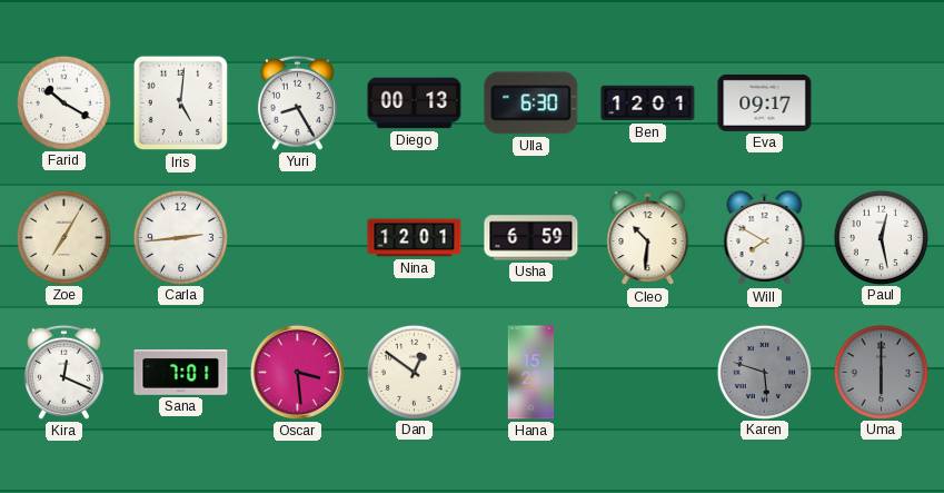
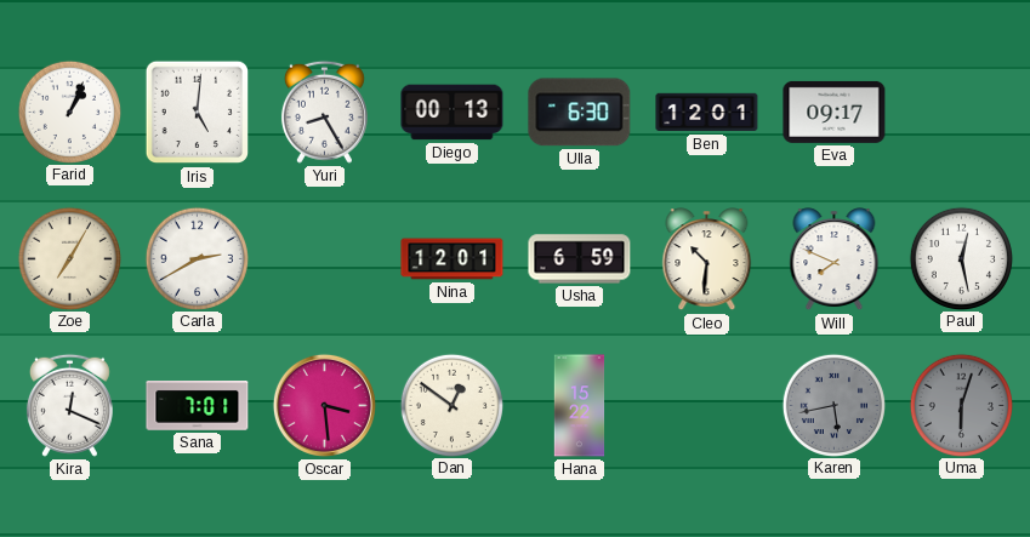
Farid: 10:20 -> 1:04
Carla: 2:44 -> 2:40
Will: 7:50 -> 7:49
Karen: 5:48 -> 5:43
Uma: 6:00 -> 6:03
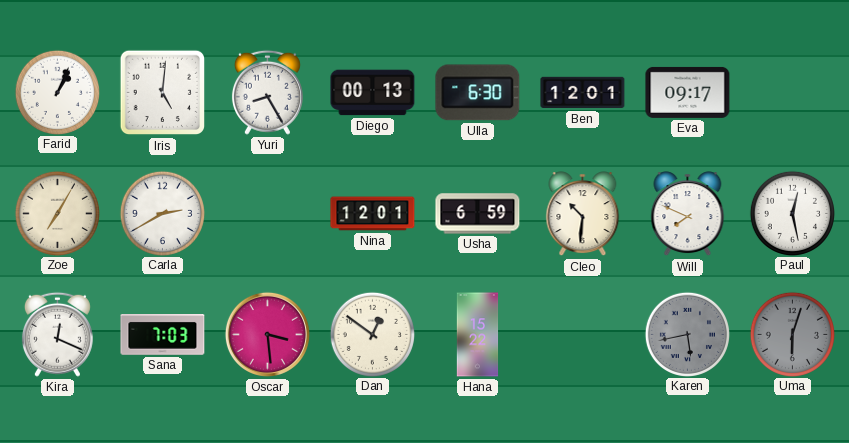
Sana: 7:01 -> 7:03
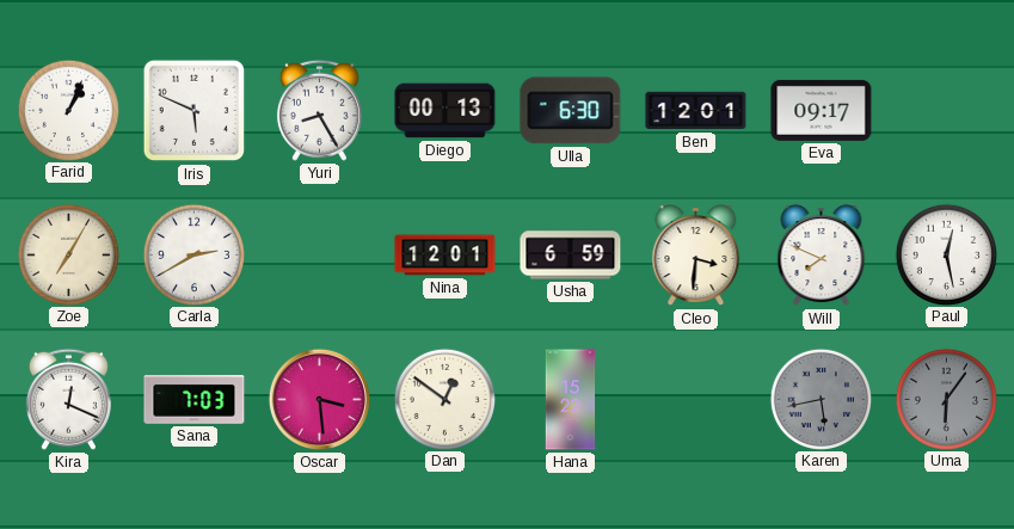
Iris: 5:01 -> 5:49
Cleo: 10:31 -> 3:31
Uma: 6:03 -> 6:06
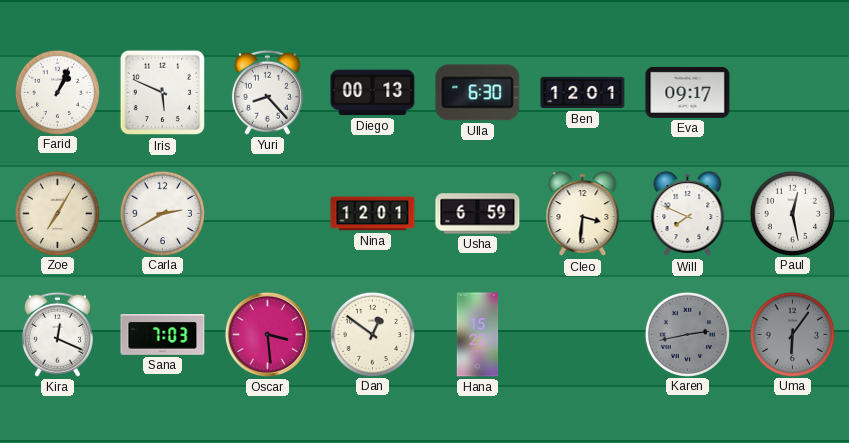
Yuri: 8:25 -> 8:23
Karen: 5:43 -> 2:43
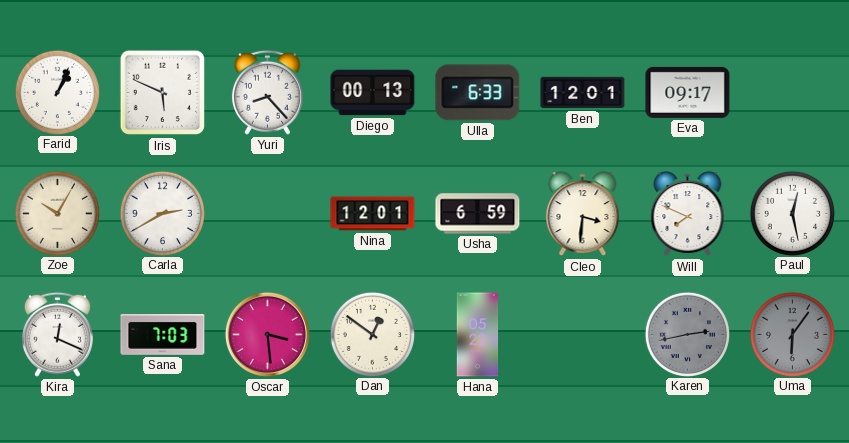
Ulla: 6:30 -> 6:33
Zoe: 7:05 -> 10:05
Hana: 15:22 -> 05:22
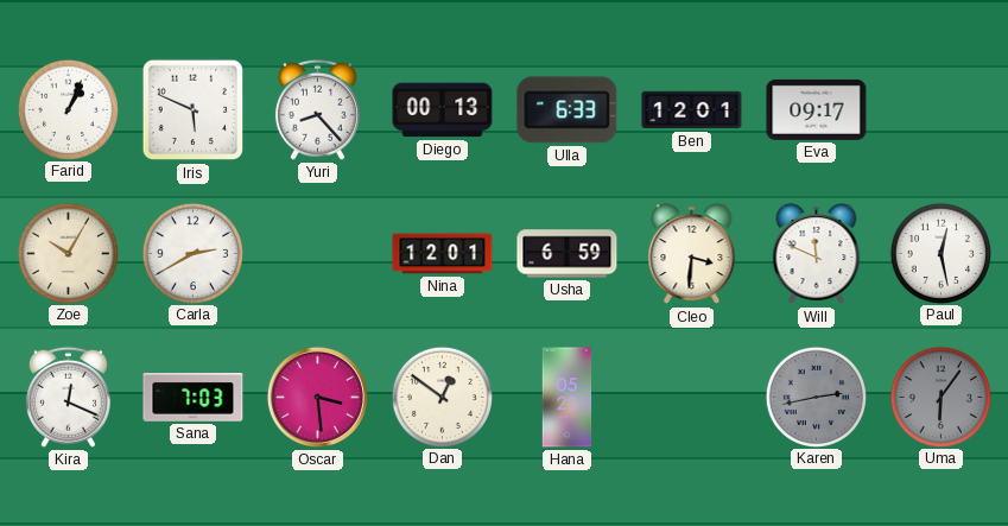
Will: 7:49 -> 11:49
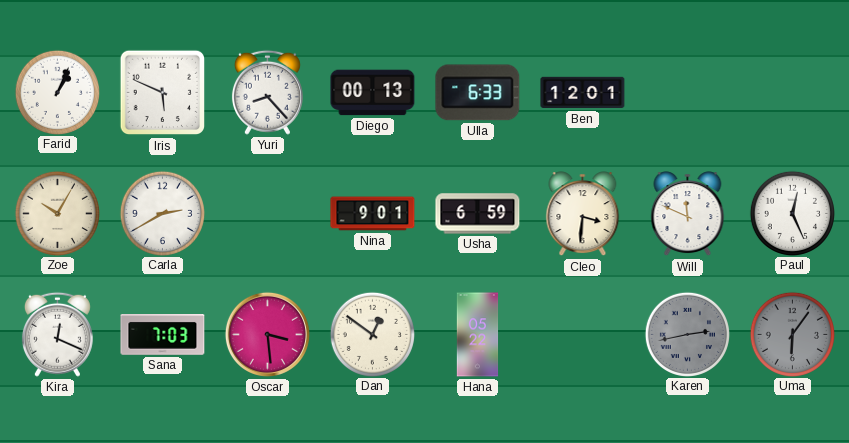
Eva: 09:17 -> none
Nina: 12:01 -> 9:01
Paul: 12:28 -> 12:26
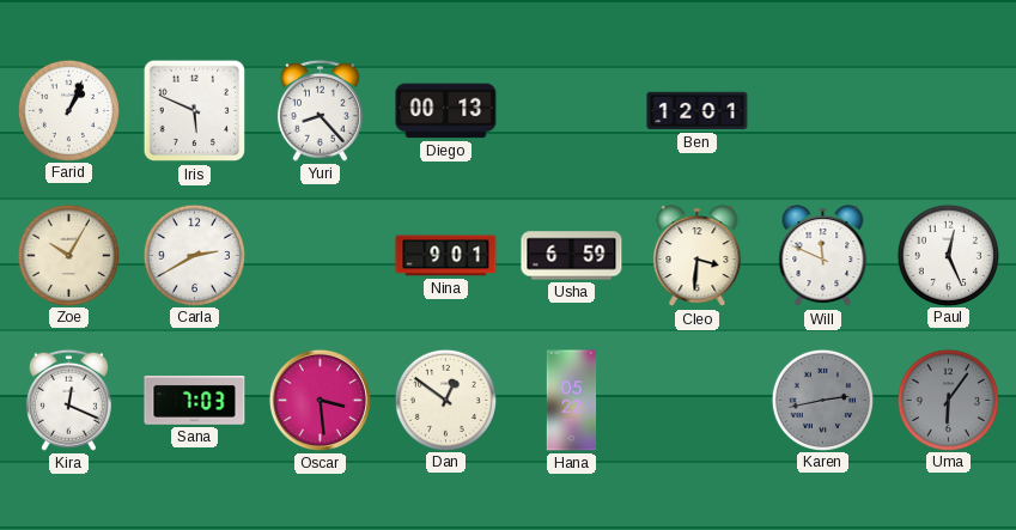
Ulla: 6:33 -> none
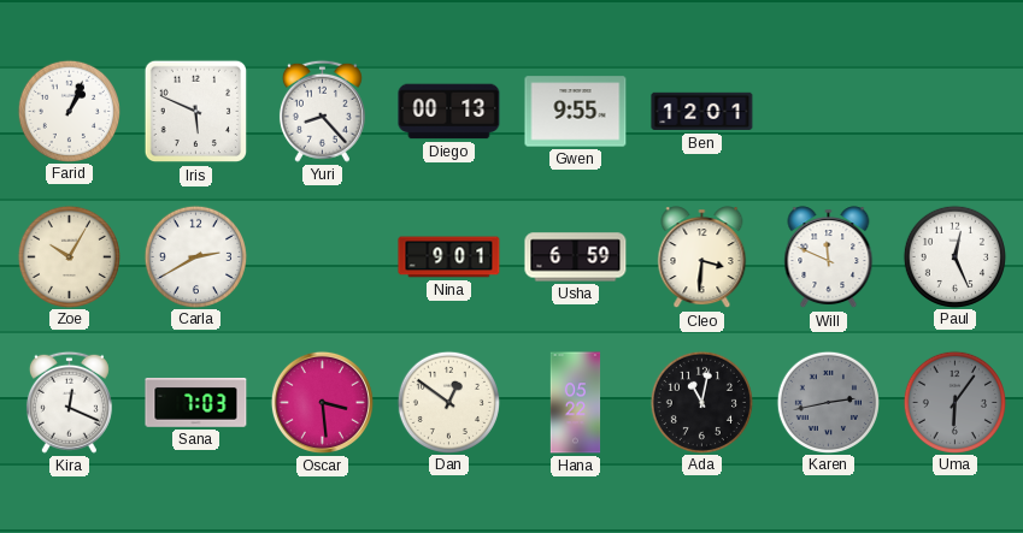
Gwen: none -> 9:55
Ada: none -> 11:02
